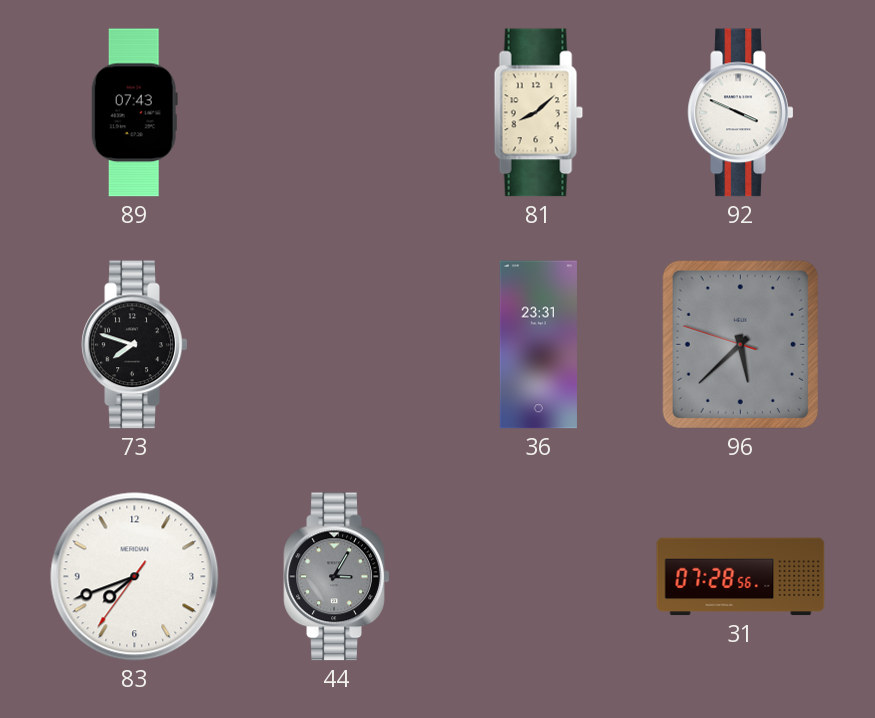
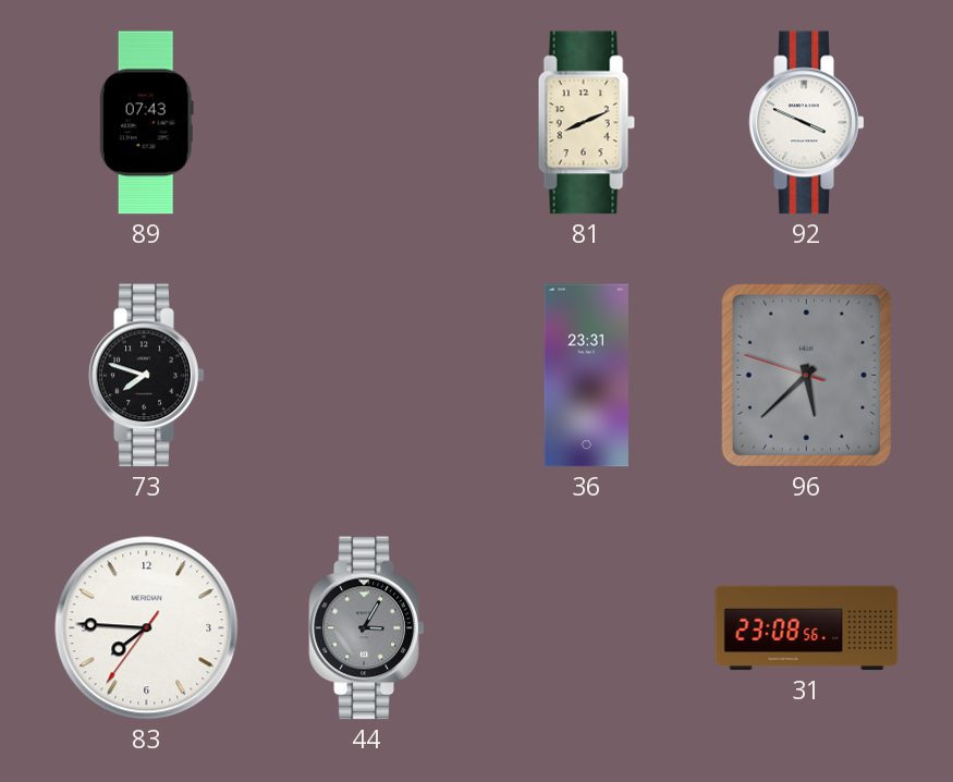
81: 8:08 -> 8:11
83: 7:41 -> 7:45
31: 07:28 -> 23:08
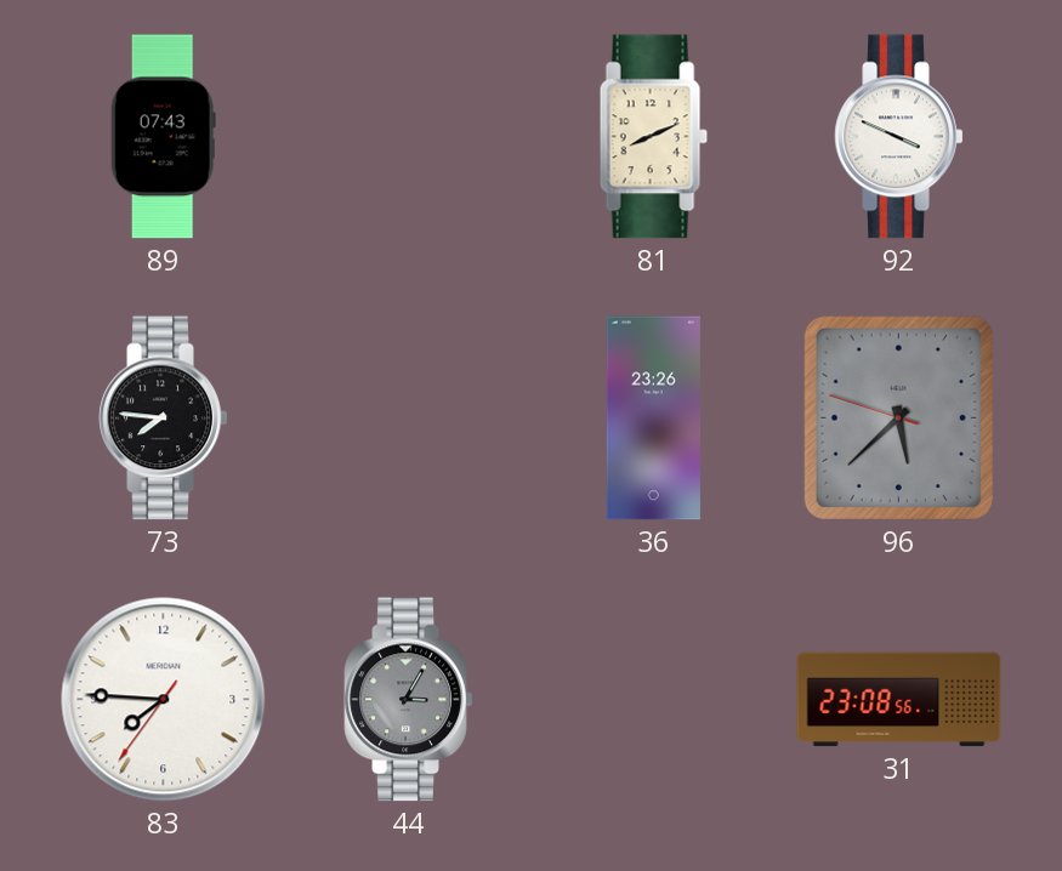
73: 7:48 -> 7:46
36: 23:31 -> 23:26
